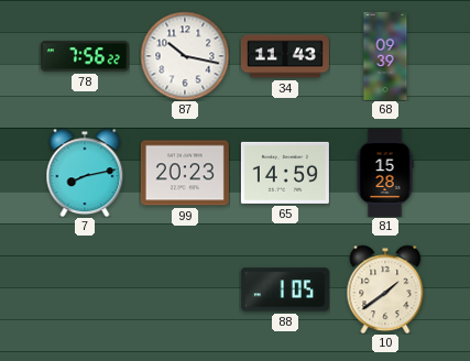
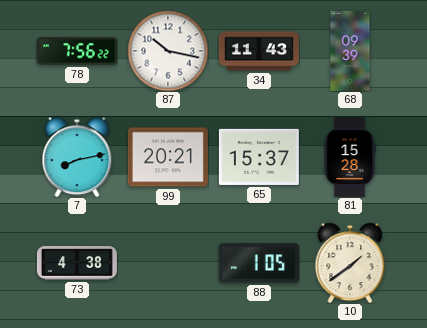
99: 20:23 -> 20:21
65: 14:59 -> 15:37
73: none -> 4:38
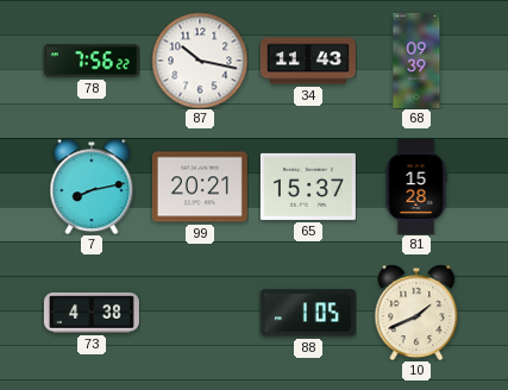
10: 1:39 -> 1:41
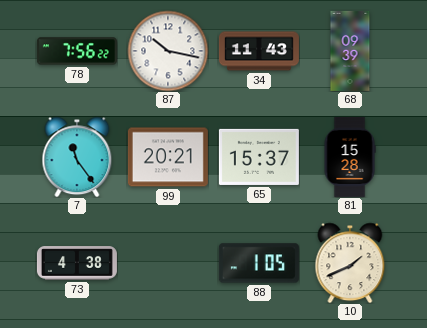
7: 8:13 -> 11:24
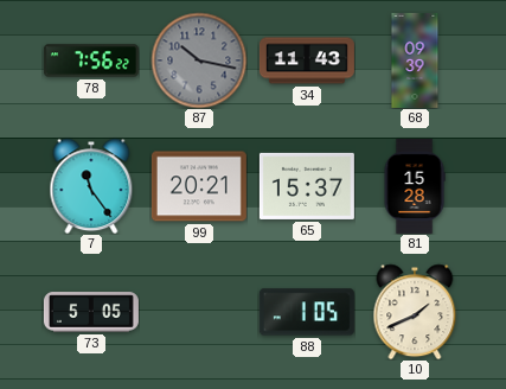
87 dial: white -> grey
73: 4:38 -> 5:05
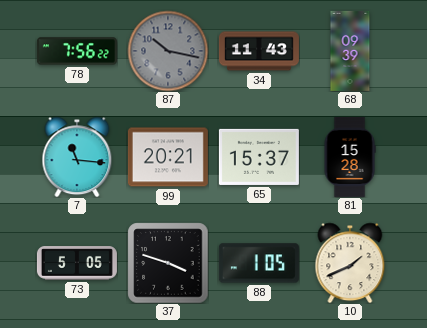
7: 11:24 -> 11:16
37: none -> 3:48
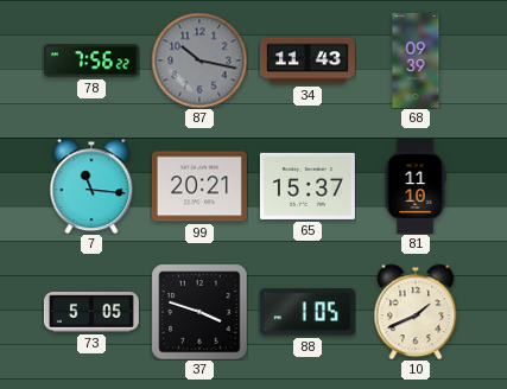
81: 15:28 -> 11:10
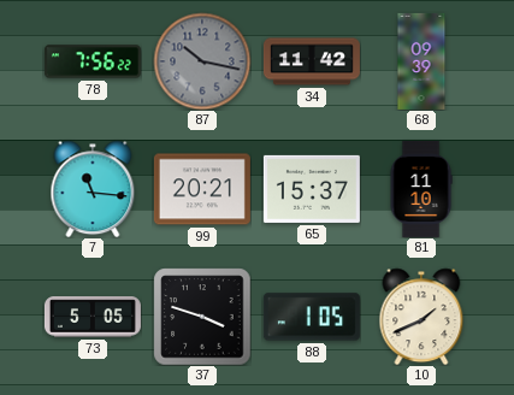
34: 11:43 -> 11:42
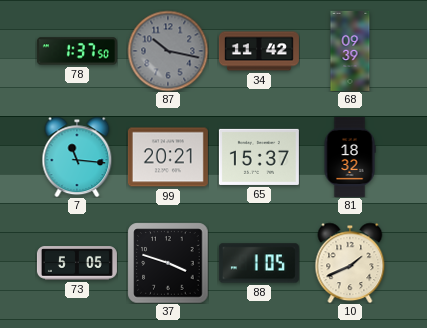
78: 7:56 -> 1:37
81: 11:10 -> 18:32
